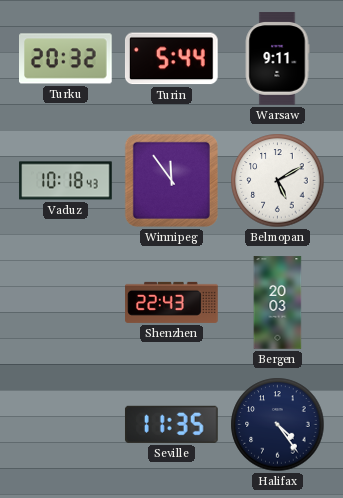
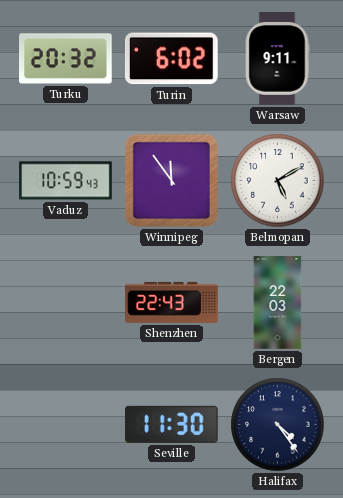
Turin: 5:44 -> 6:02
Vaduz: 10:18 -> 10:59
Bergen: 20:03 -> 22:03
Seville: 11:35 -> 11:30
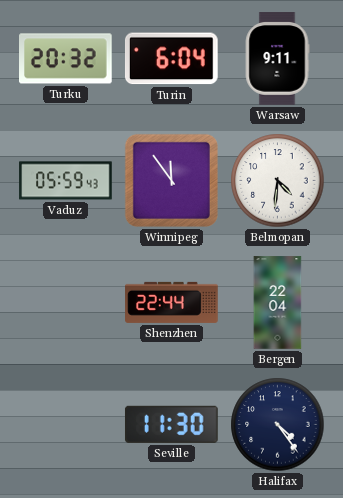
Turin: 6:02 -> 6:04
Vaduz: 10:59 -> 05:59
Belmopan: 5:10 -> 4:31
Shenzhen: 22:43 -> 22:44
Bergen: 22:03 -> 22:04
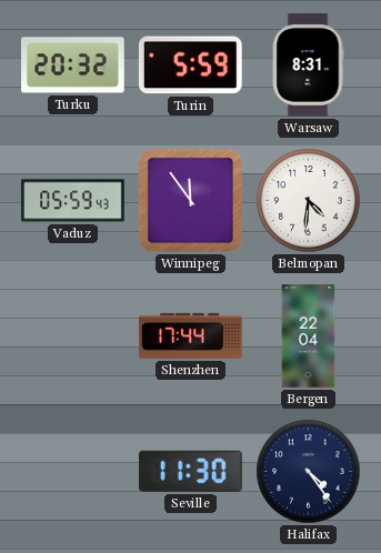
Turin: 6:04 -> 5:59
Warsaw: 9:11 -> 8:31
Shenzhen: 22:44 -> 17:44
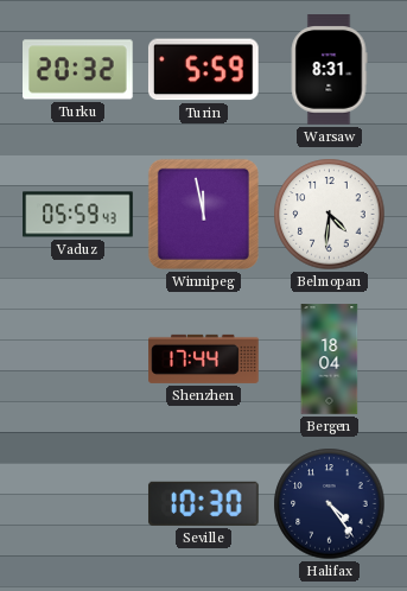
Winnipeg: 11:54 -> 11:58
Bergen: 22:04 -> 18:04
Seville: 11:30 -> 10:30
